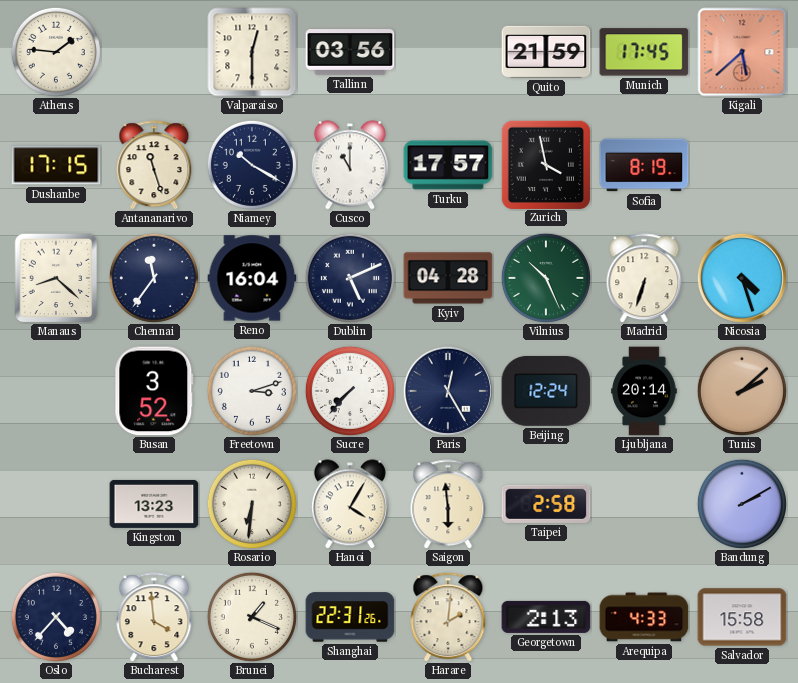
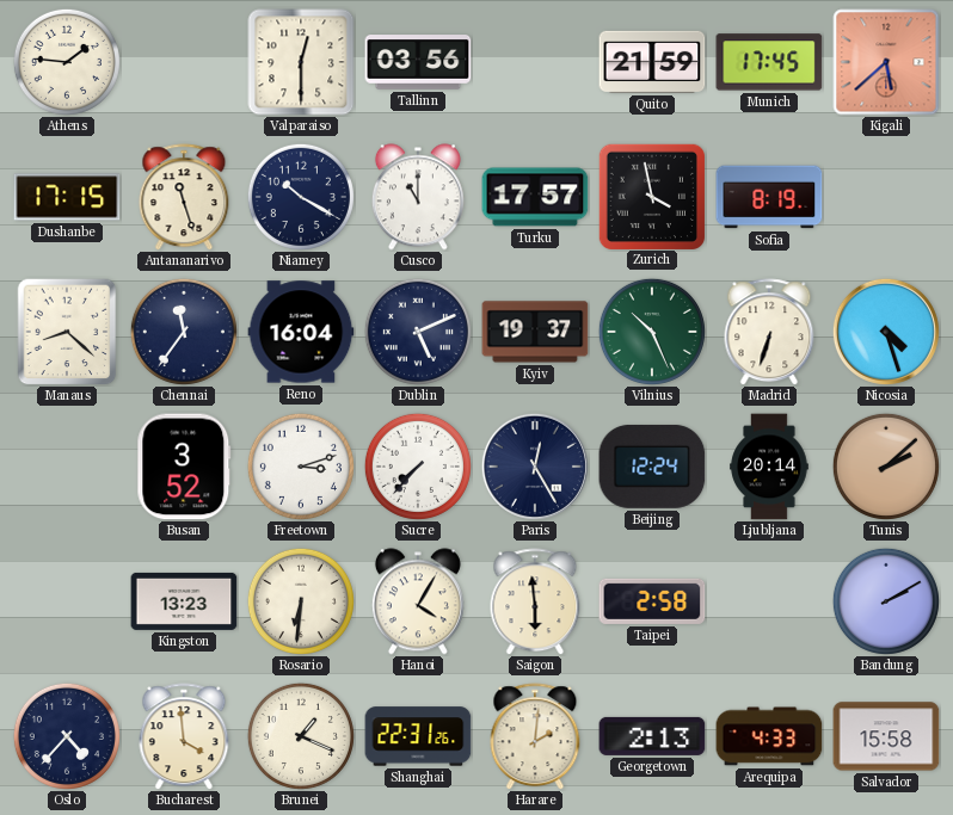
Kyiv: 04:28 -> 19:37
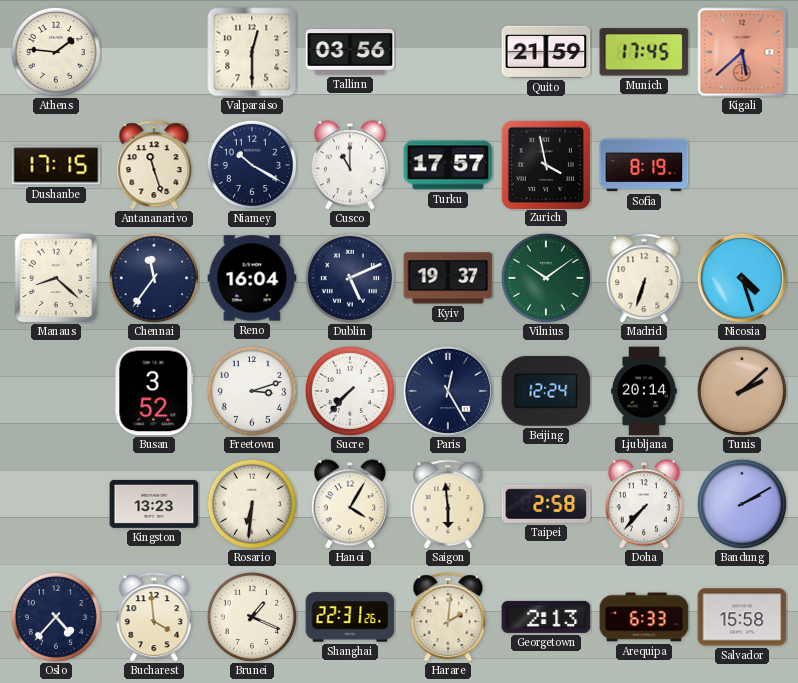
Vilnius: 10:26 -> 10:09
Doha: none -> 7:37
Arequipa: 4:33 -> 6:33
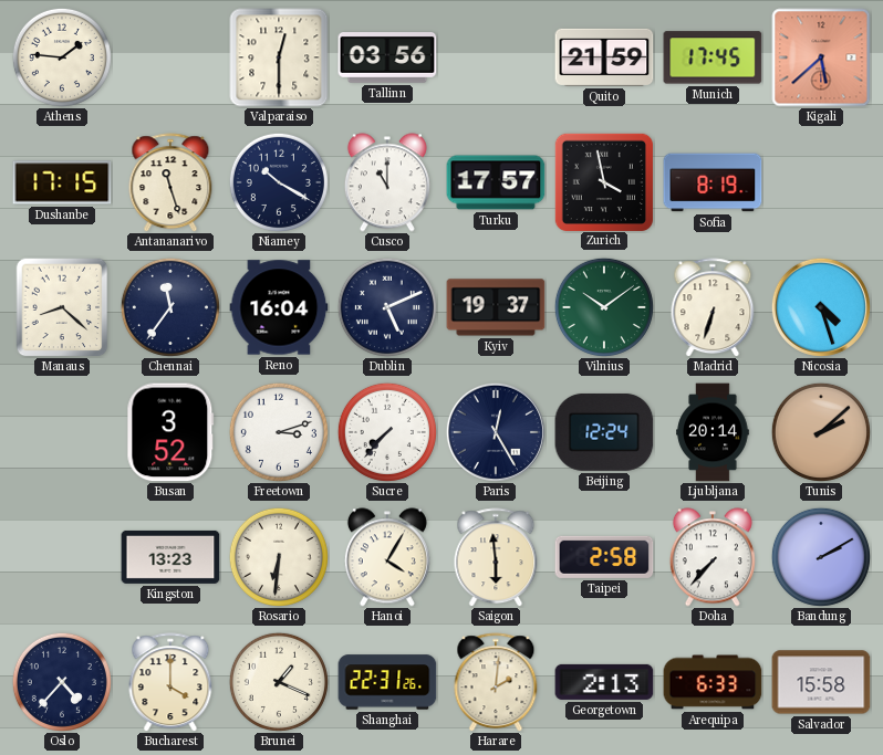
Bucharest: 3:59 -> 4:00
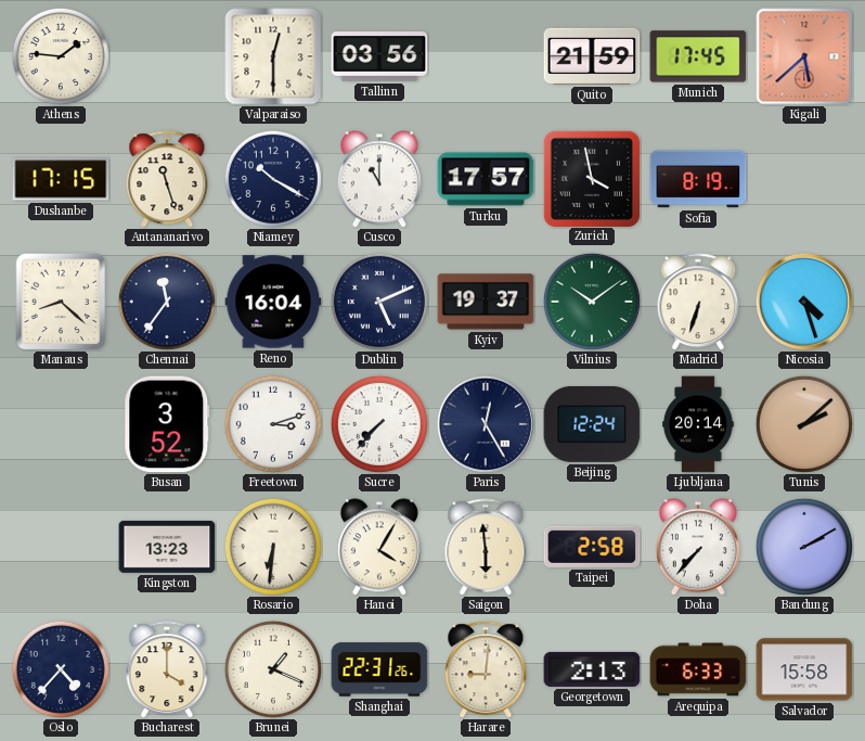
Harare: 2:01 -> 9:01
